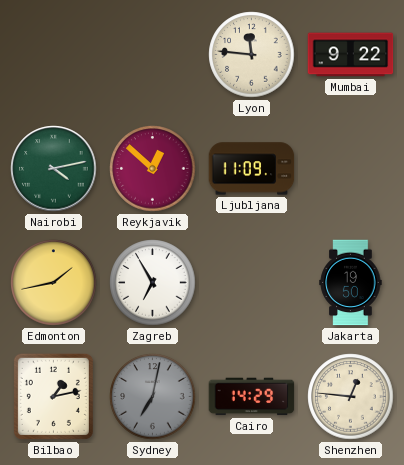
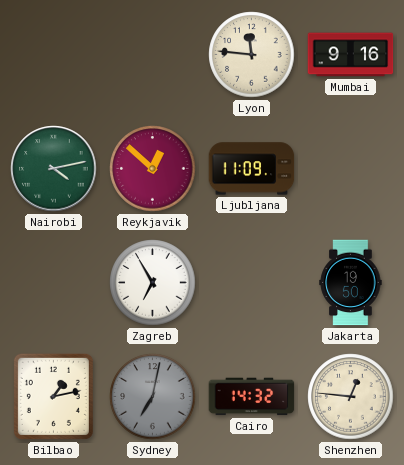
Mumbai: 9:22 -> 9:16
Edmonton: 1:43 -> none
Cairo: 14:29 -> 14:32
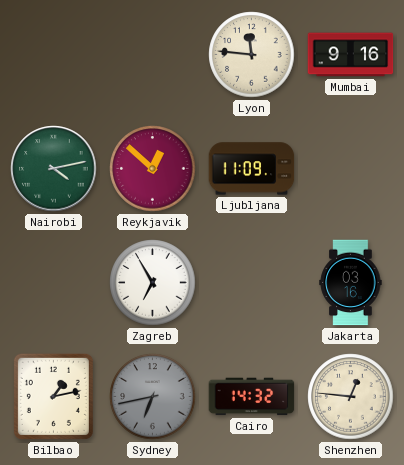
Jakarta: 19:50 -> 03:16
Sydney: 7:02 -> 6:43
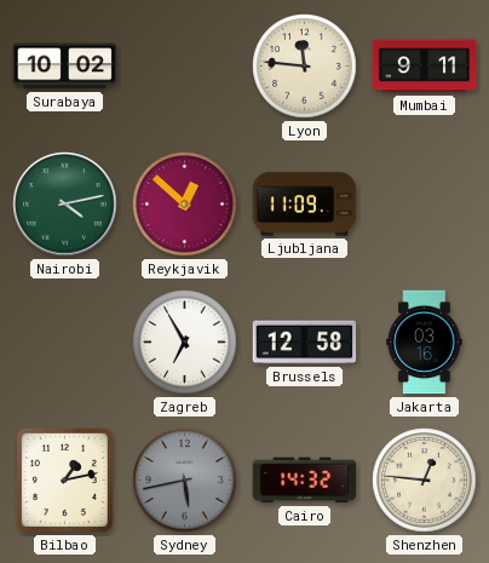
Surabaya: none -> 10:02
Mumbai: 9:16 -> 9:11
Brussels: none -> 12:58
Sydney: 6:43 -> 5:43
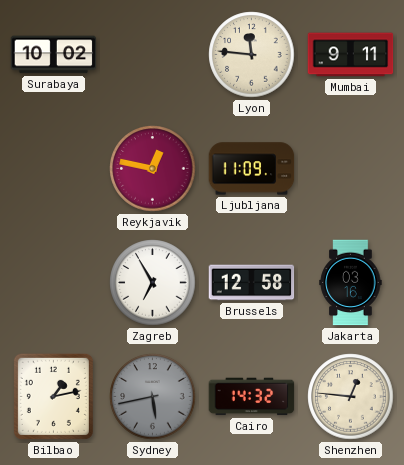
Nairobi: 4:13 -> none
Reykjavik: 12:52 -> 12:47
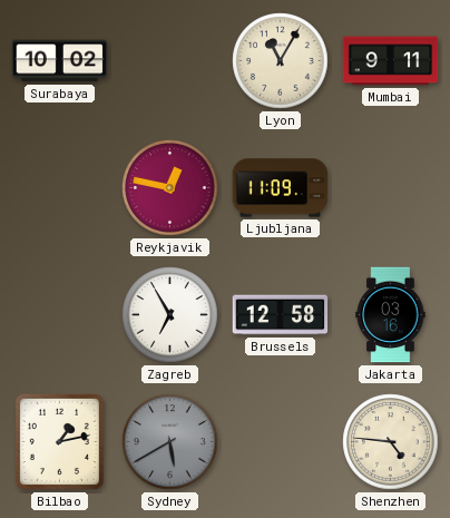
Lyon: 11:46 -> 11:05
Sydney: 5:43 -> 5:40
Cairo: 14:32 -> none
Shenzhen: 12:46 -> 4:46
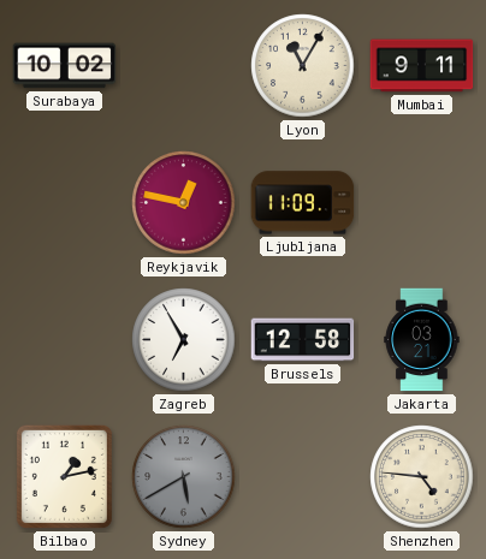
Jakarta: 03:16 -> 03:21
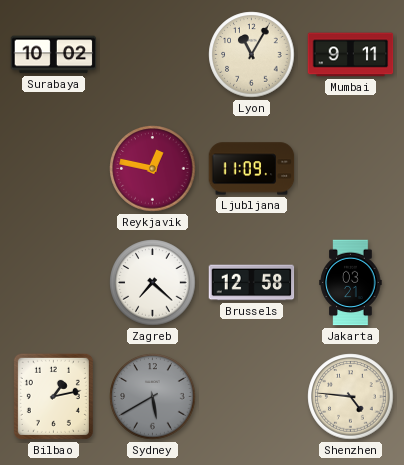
Zagreb: 6:55 -> 7:22
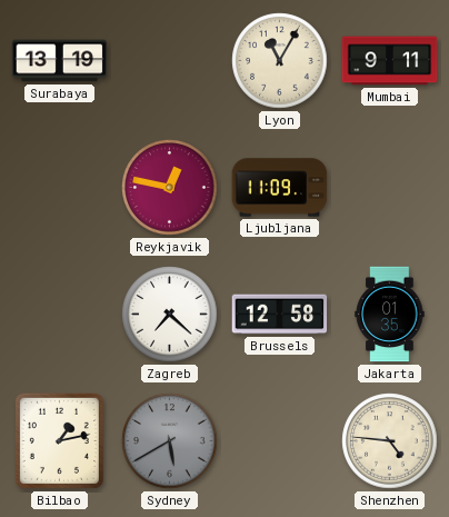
Surabaya: 10:02 -> 13:19
Jakarta: 03:21 -> 01:35
